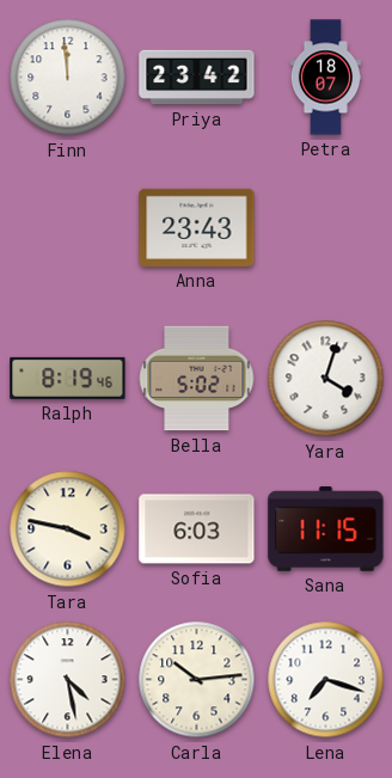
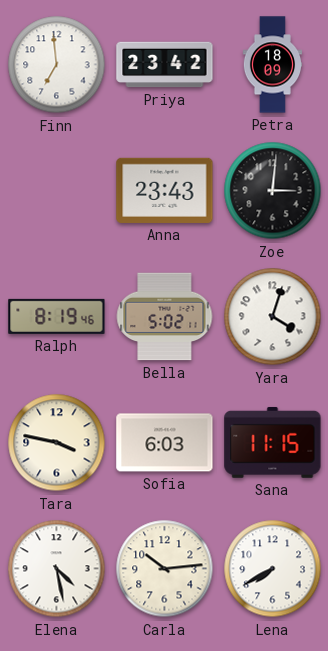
Finn: 11:59 -> 6:59
Petra: 18:07 -> 18:09
Zoe: none -> 3:01
Lena: 7:18 -> 7:40
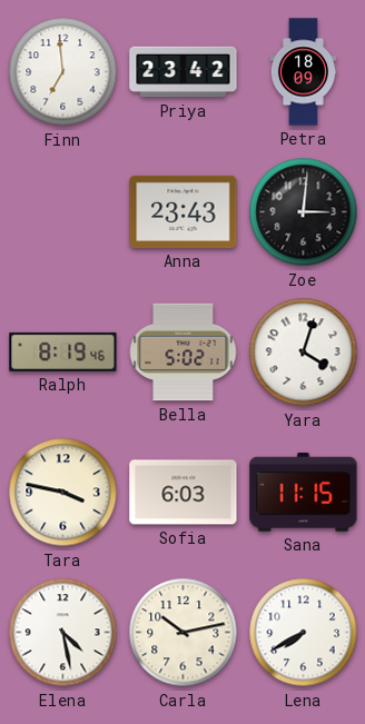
Carla: 10:14 -> 10:13
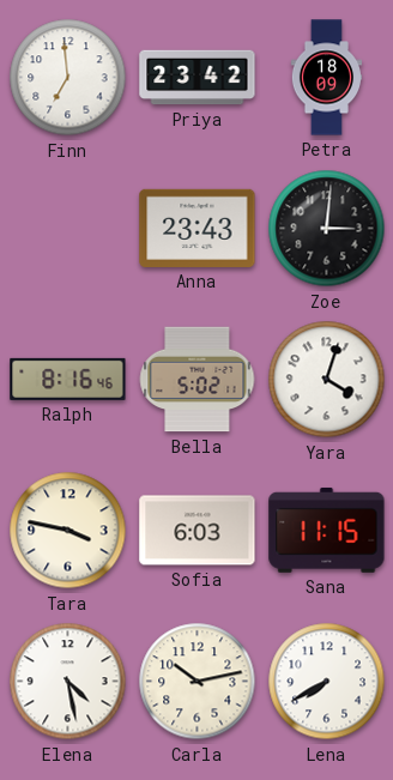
Ralph: 8:19 -> 8:16
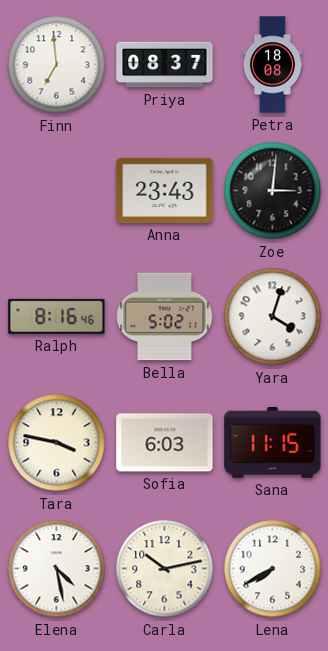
Priya: 23:42 -> 08:37
Petra: 18:09 -> 18:08
